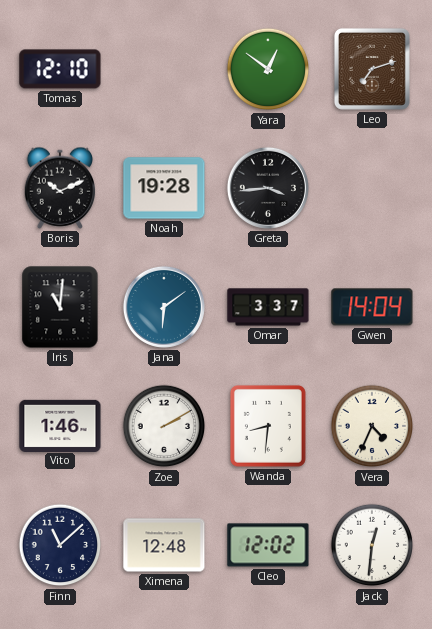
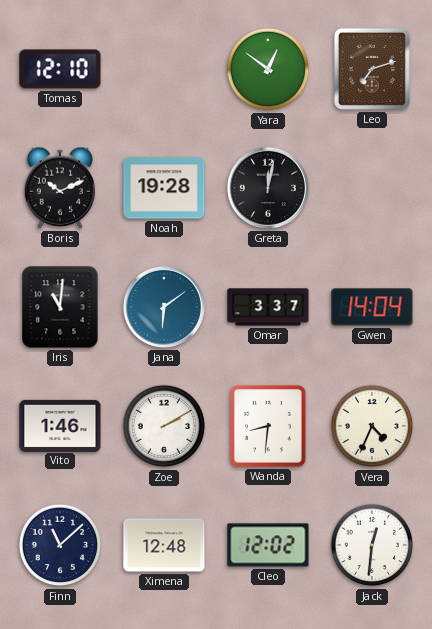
Greta: 3:44 -> 12:02
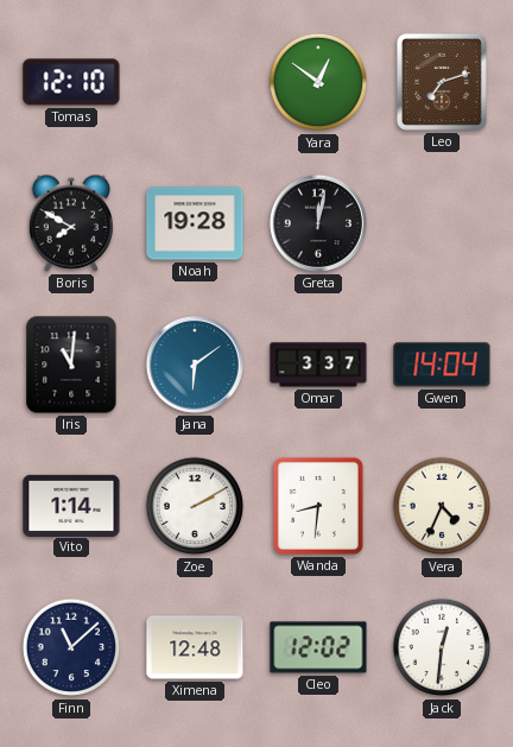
Boris: 10:11 -> 7:50
Vito: 1:46 -> 1:14
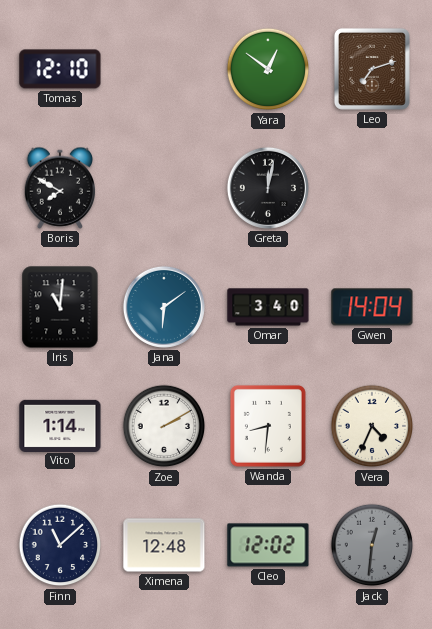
Noah: 19:28 -> none
Omar: 3:37 -> 3:40
Jack dial: white -> grey
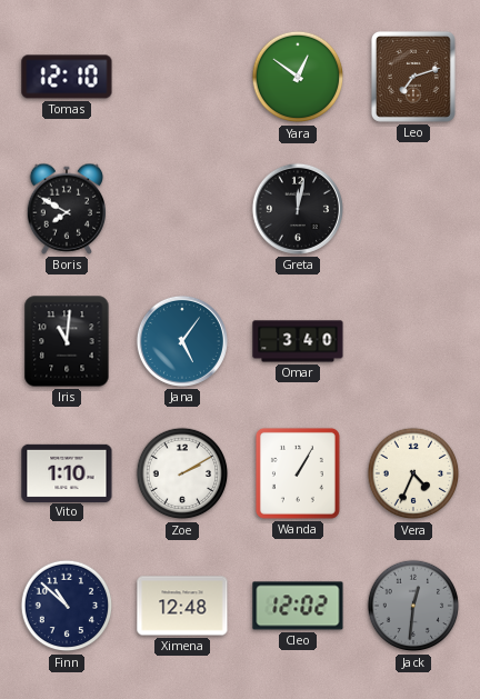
Jana: 6:09 -> 5:06
Gwen: 14:04 -> none
Vito: 1:14 -> 1:10
Wanda: 8:31 -> 1:05
Finn: 11:08 -> 10:52
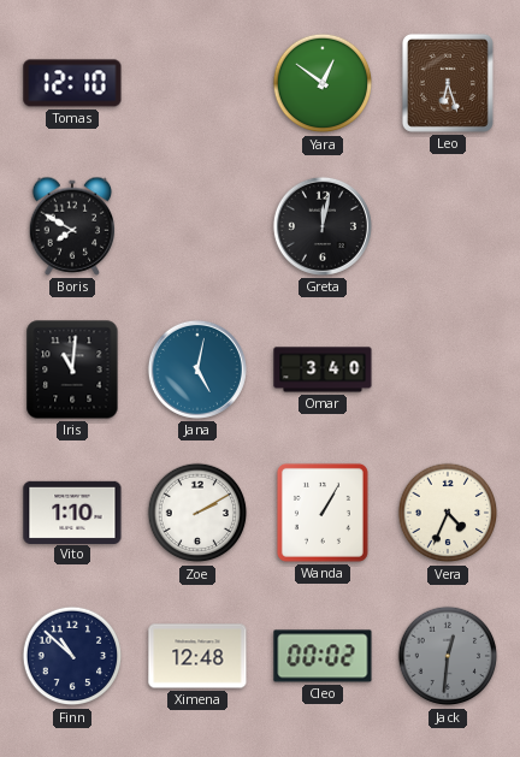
Leo: 7:12 -> 6:27
Jana: 5:06 -> 5:02
Cleo: 12:02 -> 00:02
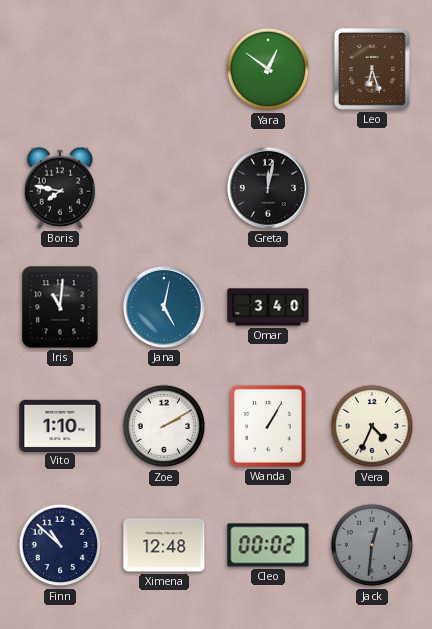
Tomas: 12:10 -> none
Boris: 7:50 -> 7:47
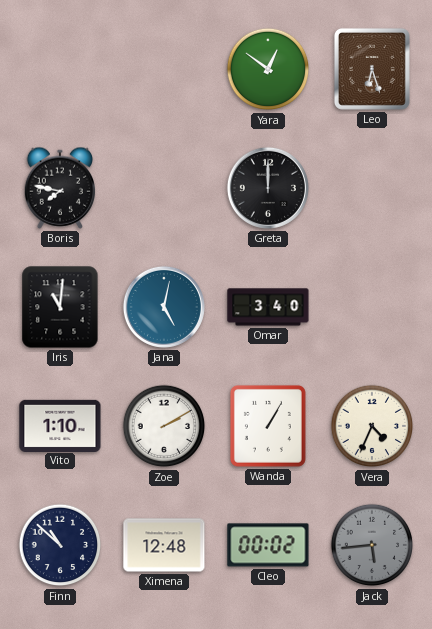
Greta: 12:02 -> 12:00
Jack: 12:31 -> 5:44
